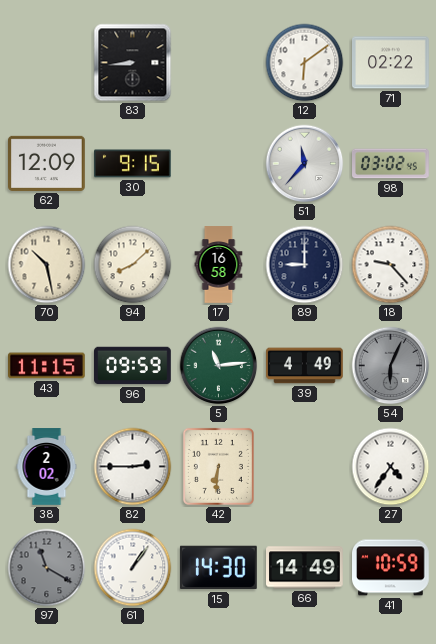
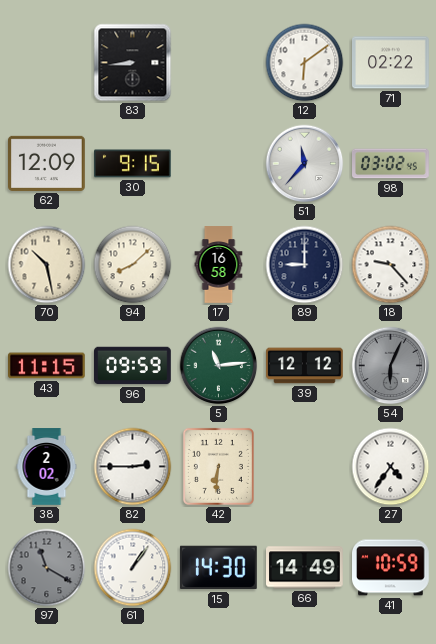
39: 4:49 -> 12:12
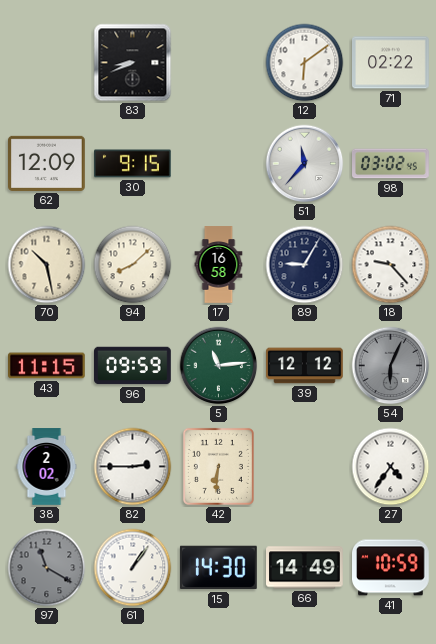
83: 8:44 -> 8:41
89: 9:00 -> 9:05
